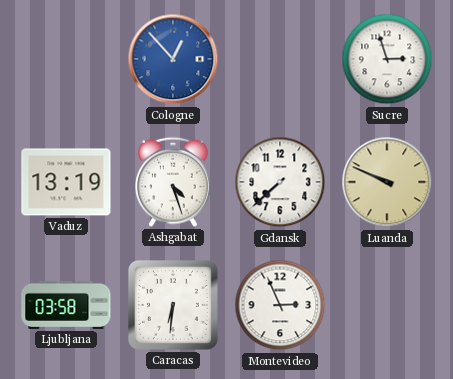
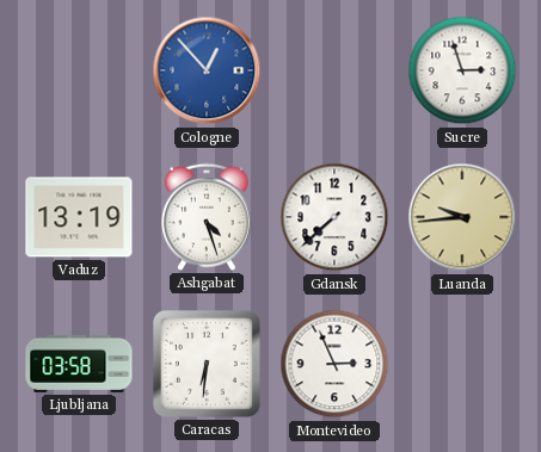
Luanda: 9:49 -> 9:44
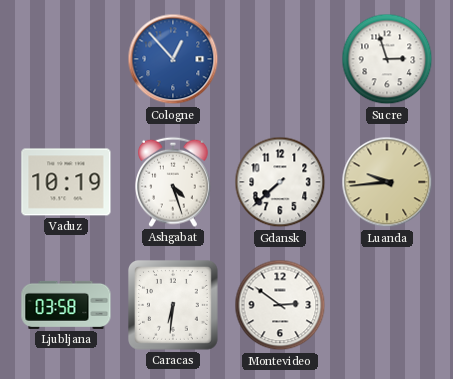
Vaduz: 13:19 -> 10:19
Montevideo: 2:56 -> 2:51
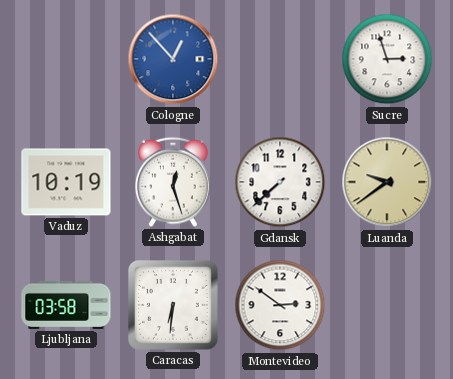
Ashgabat: 4:27 -> 12:27
Luanda: 9:44 -> 9:39
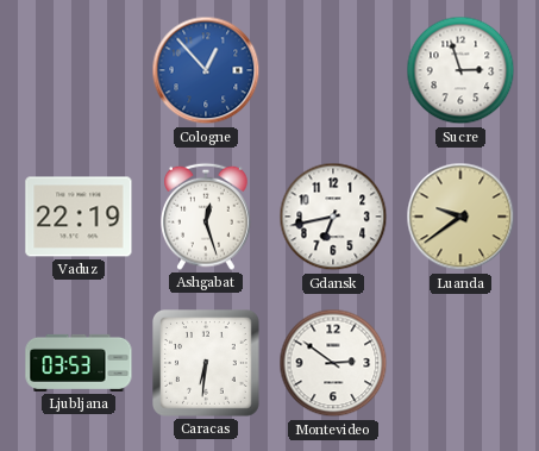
Vaduz: 10:19 -> 22:19
Gdansk: 7:38 -> 6:43
Ljubljana: 03:58 -> 03:53
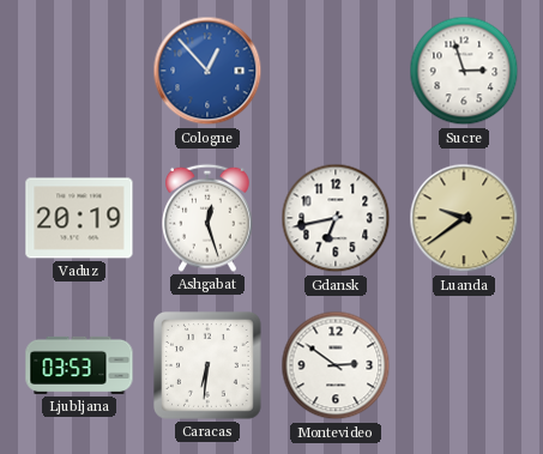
Vaduz: 22:19 -> 20:19
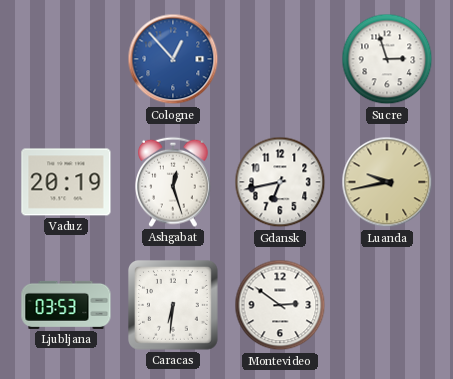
Luanda: 9:39 -> 9:43
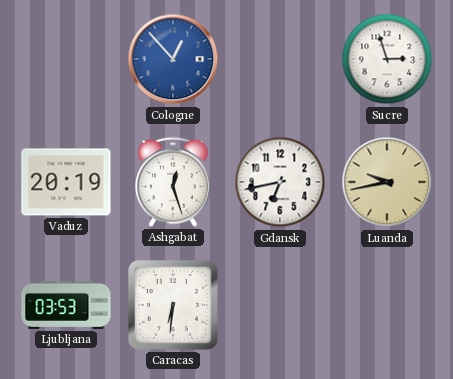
Montevideo: 2:51 -> none
